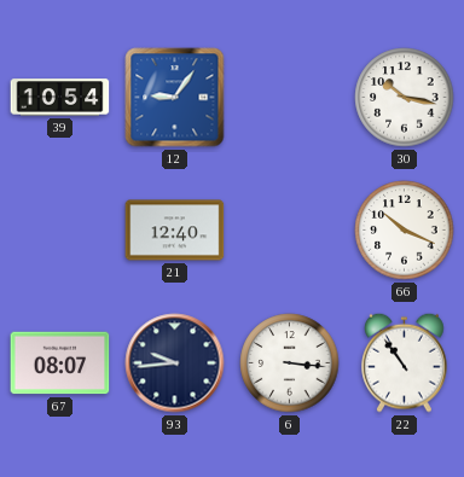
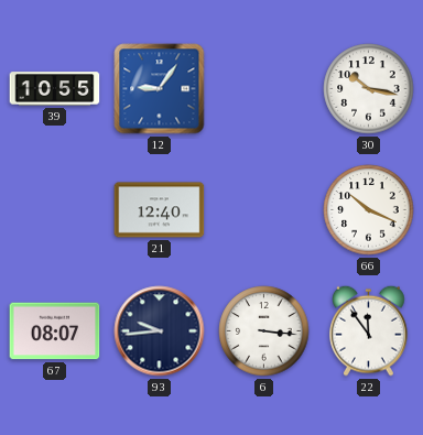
39: 10:54 -> 10:55
22: 10:54 -> 11:54
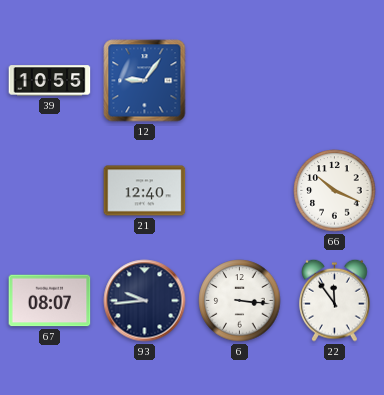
30: 10:17 -> none
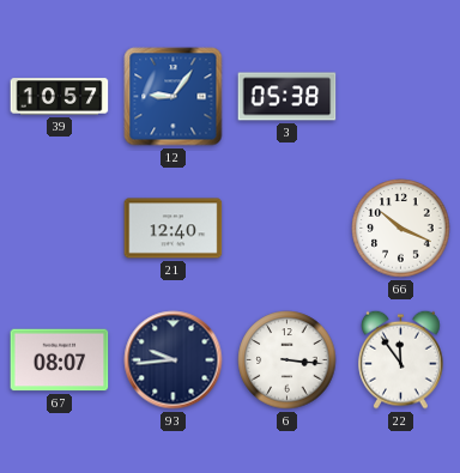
39: 10:55 -> 10:57
3: none -> 05:38
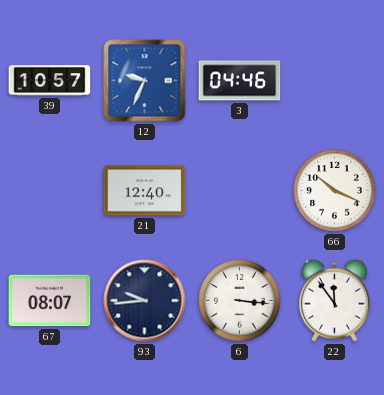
12: 9:06 -> 9:34
3: 05:38 -> 04:46
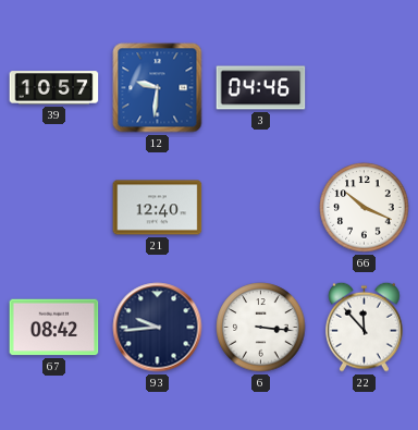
12: 9:34 -> 9:31
67: 08:07 -> 08:42
22: 11:54 -> 11:53
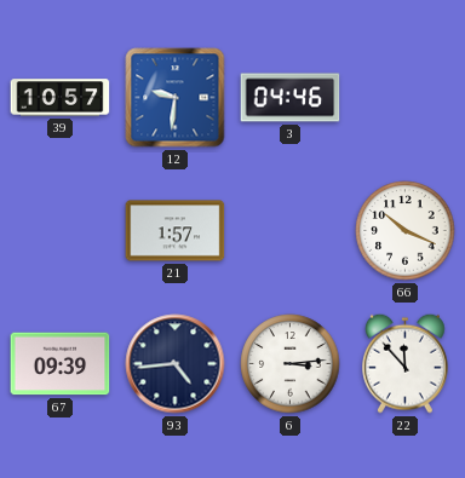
21: 12:40 -> 1:57
67: 08:42 -> 09:39
93: 9:44 -> 4:44
6: 3:16 -> 3:14
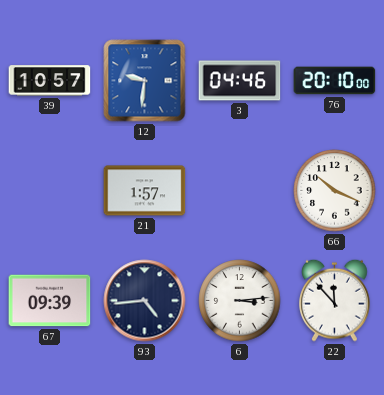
76: none -> 20:10
